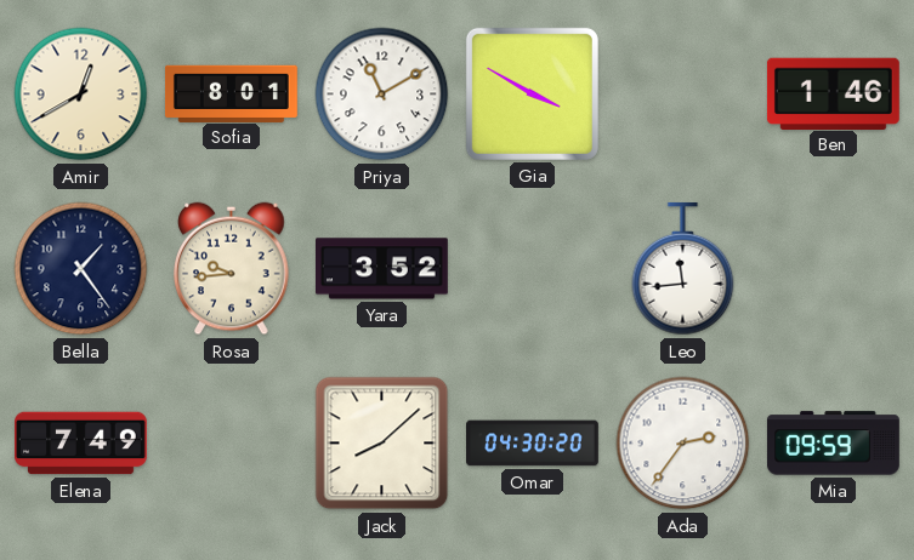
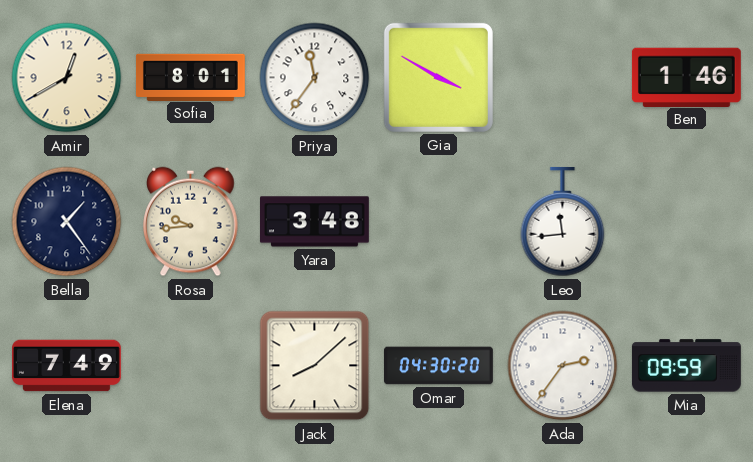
Priya: 11:10 -> 11:36
Yara: 3:52 -> 3:48
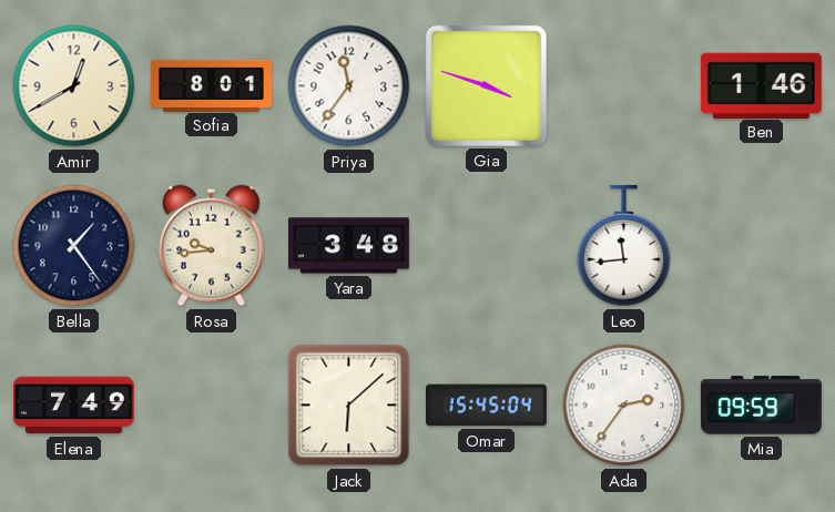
Gia: 3:50 -> 3:48
Jack: 8:08 -> 6:08
Omar: 04:30 -> 15:45
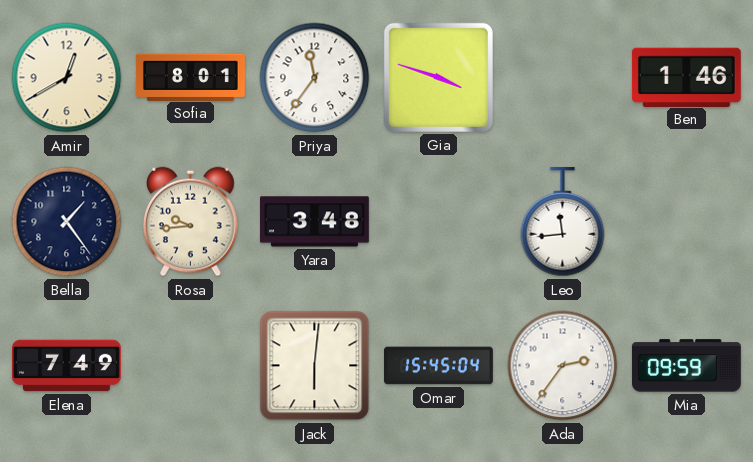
Jack: 6:08 -> 6:01
